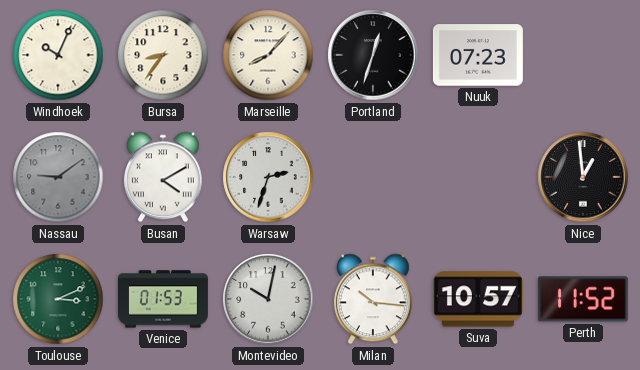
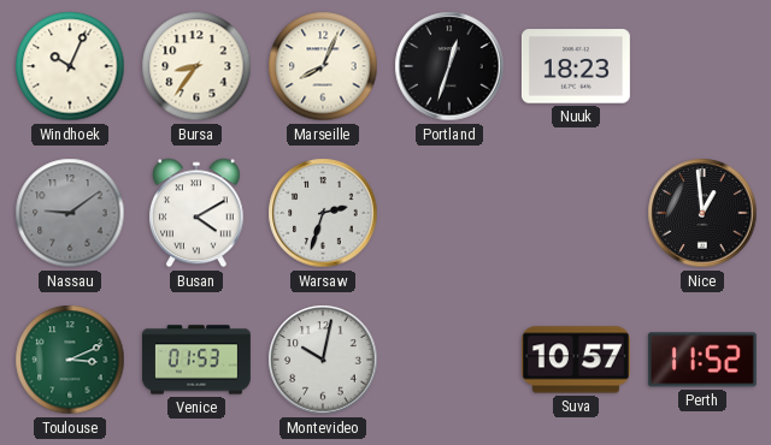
Marseille: 8:07 -> 8:04
Nuuk: 07:23 -> 18:23
Milan: 10:16 -> none
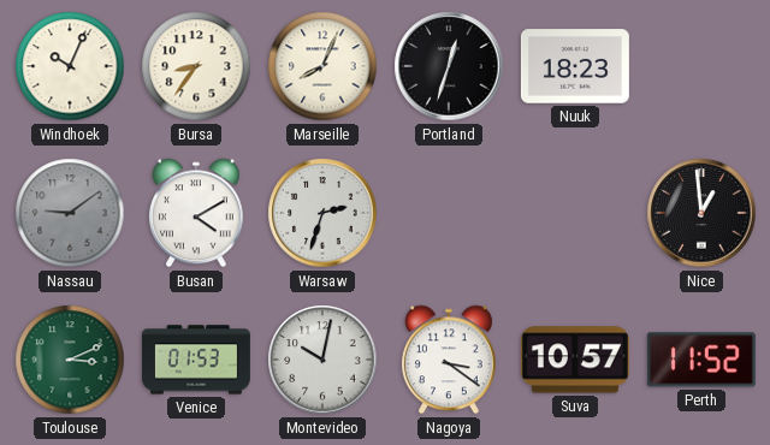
Nagoya: none -> 3:21
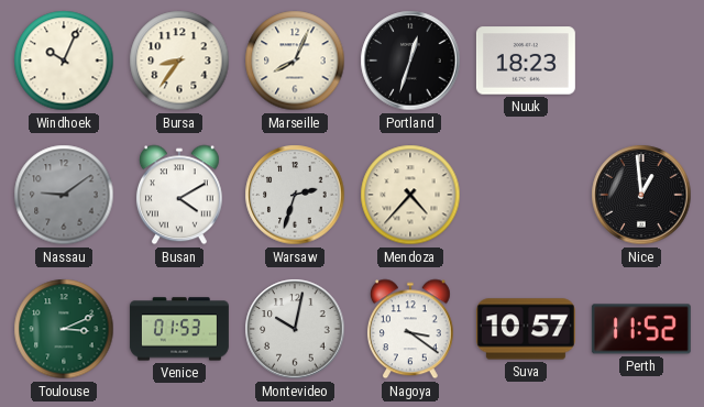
Mendoza: none -> 4:37
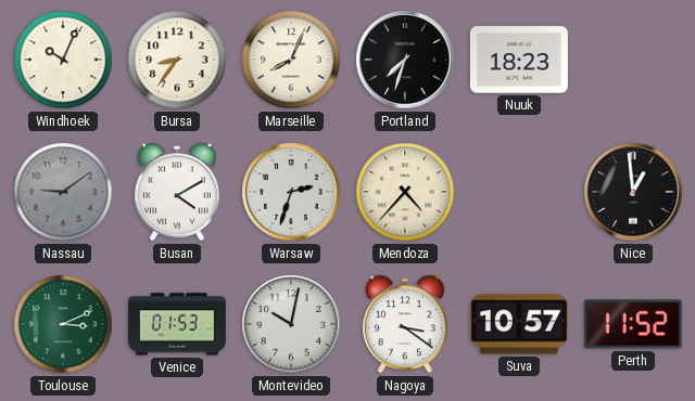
Portland: 12:33 -> 7:33
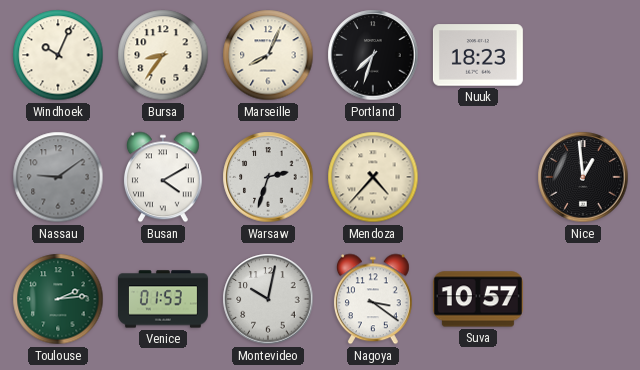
Toulouse: 3:11 -> 2:14
Perth: 11:52 -> none
